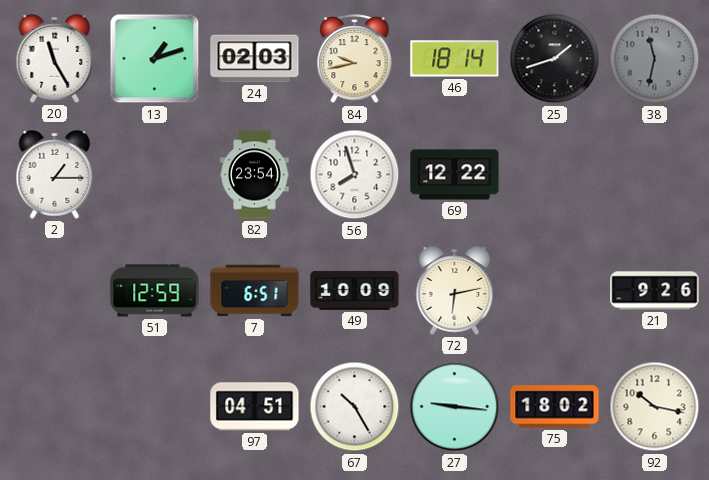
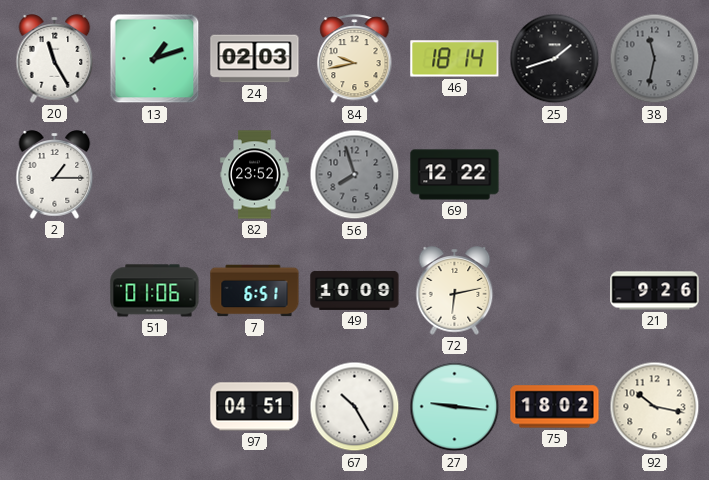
82: 23:54 -> 23:52
56 dial: white -> grey
51: 12:59 -> 01:06
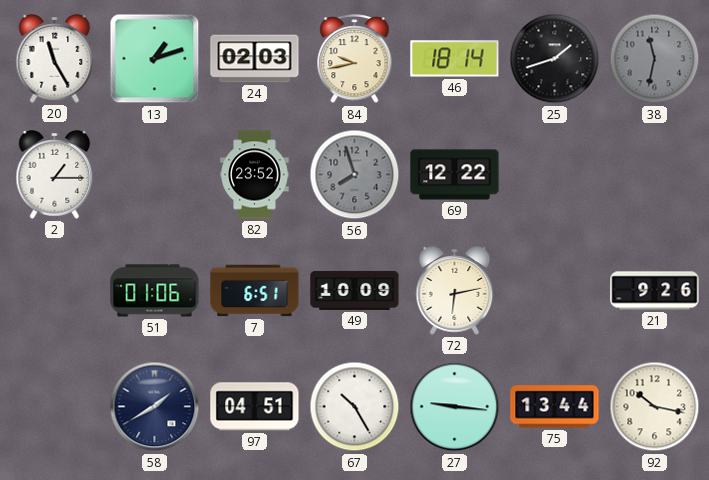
58: none -> 1:40
75: 18:02 -> 13:44
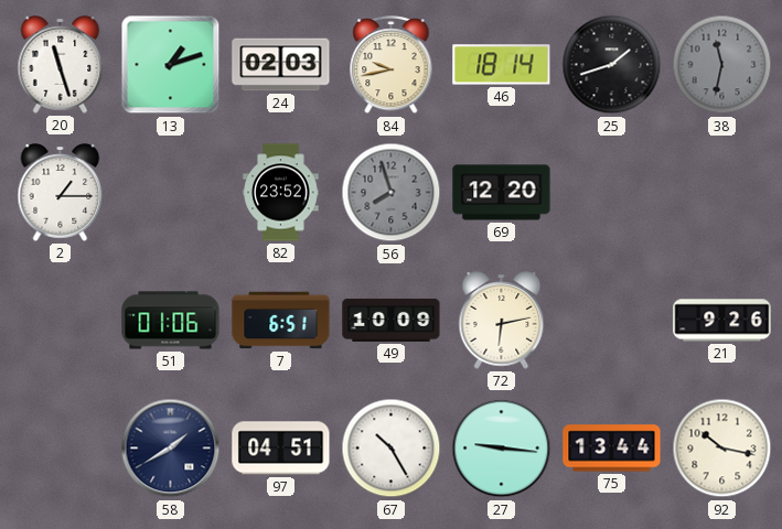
20: 11:25 -> 11:27
69: 12:22 -> 12:20
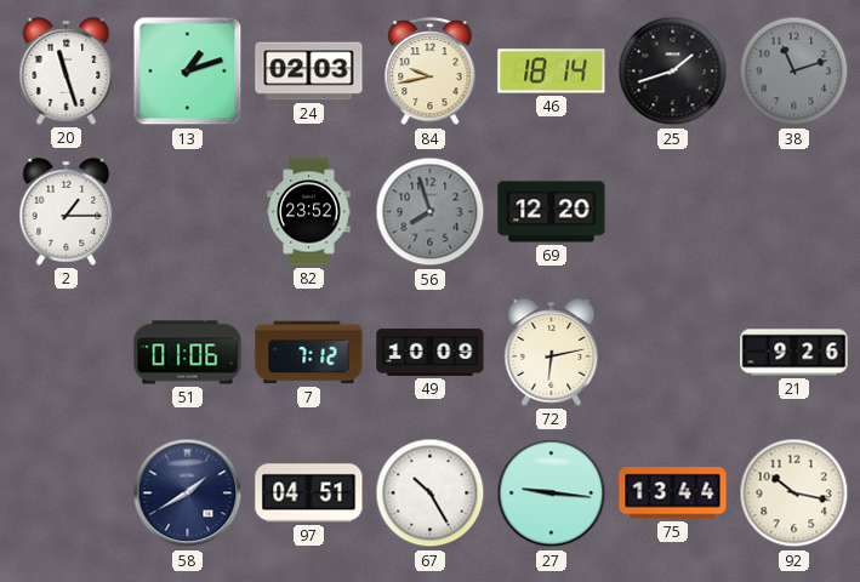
38: 11:32 -> 11:12
7: 6:51 -> 7:12
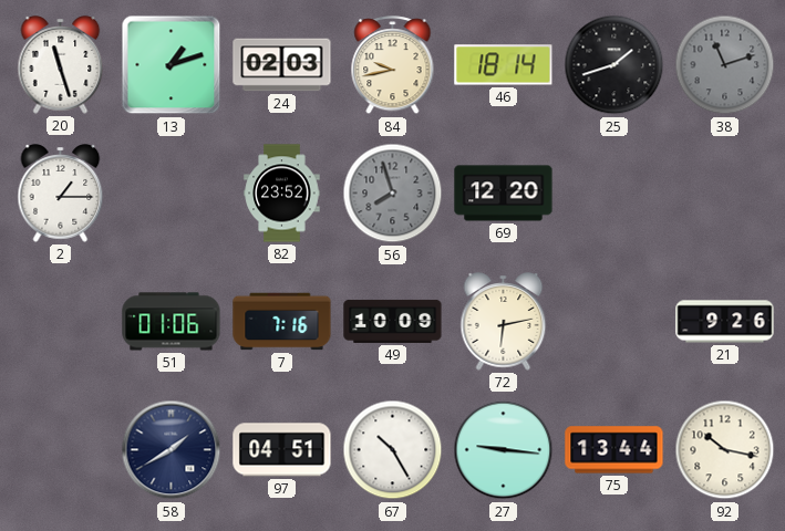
7: 7:12 -> 7:16
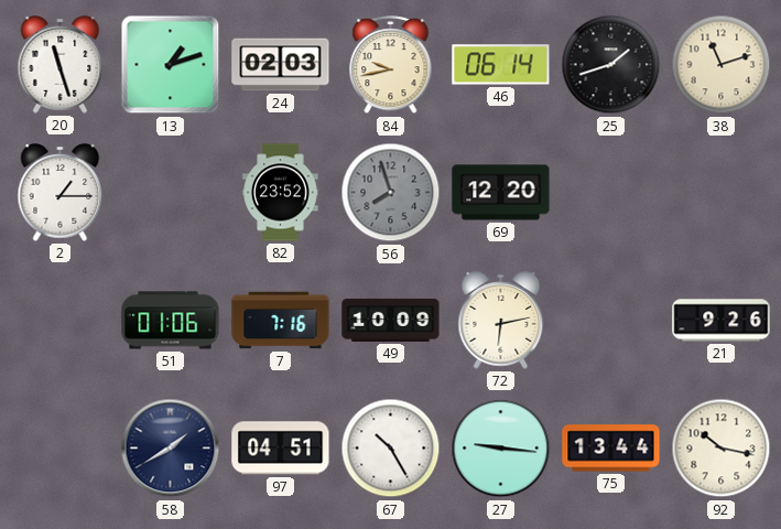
46: 18:14 -> 06:14
38 dial: grey -> cream
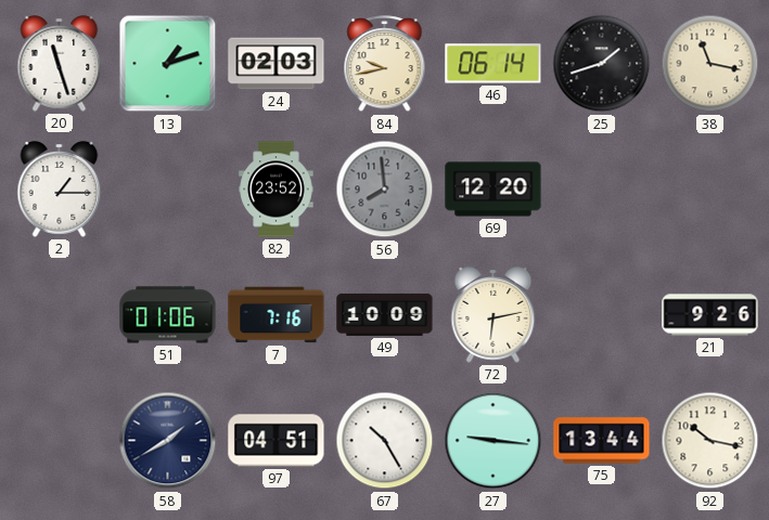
38: 11:12 -> 11:17
56: 7:57 -> 7:59
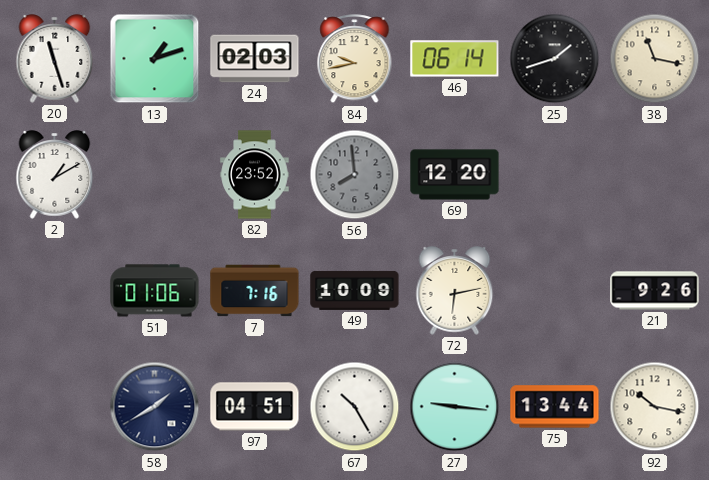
2: 1:15 -> 1:10
